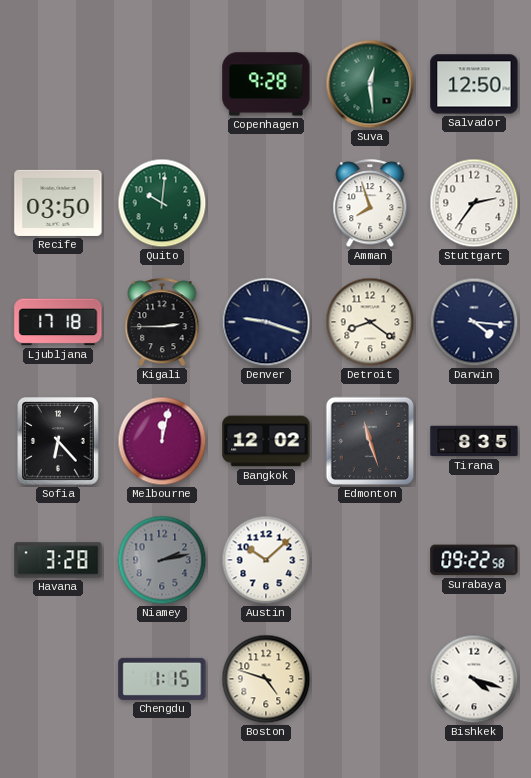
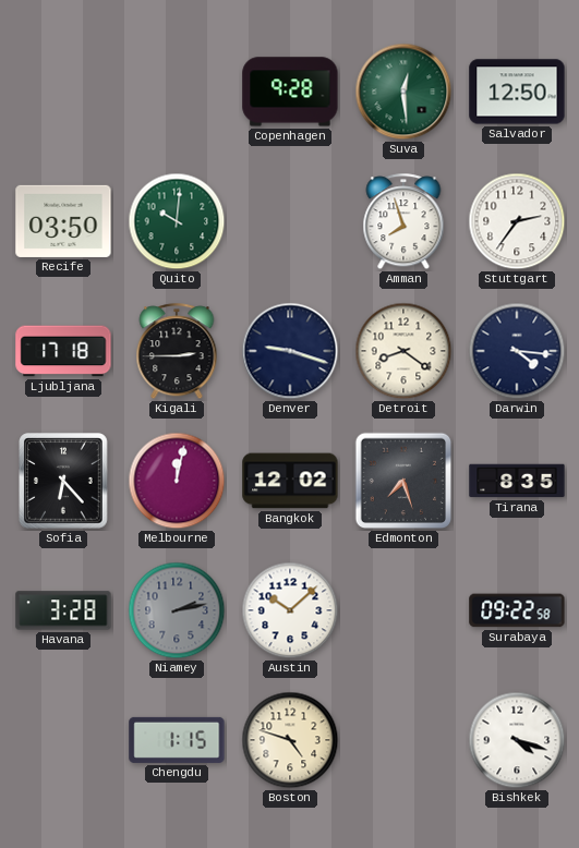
Edmonton: 11:27 -> 7:27
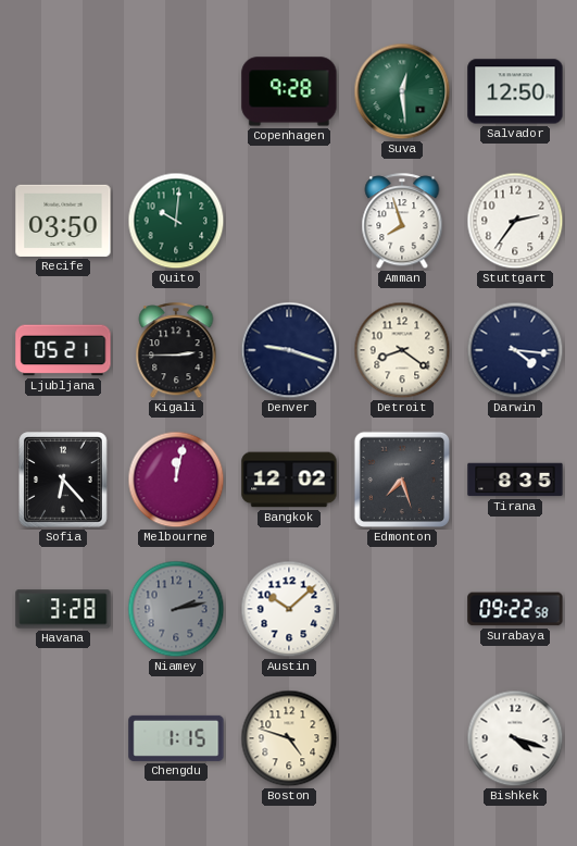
Ljubljana: 17:18 -> 05:21
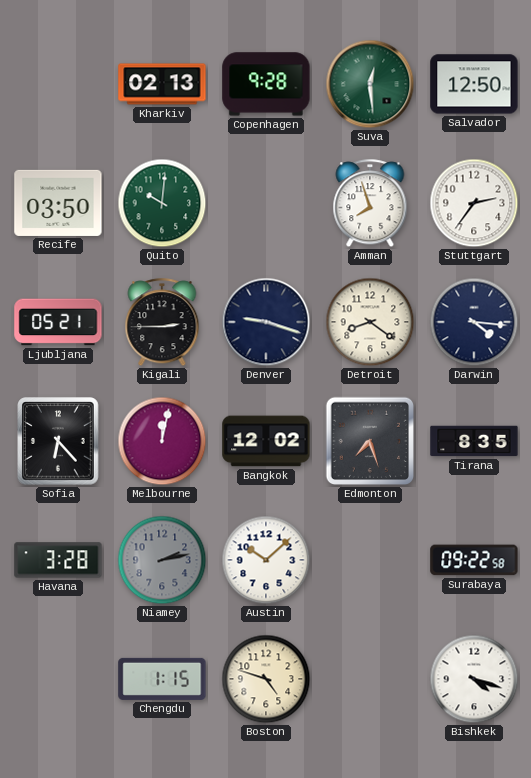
Kharkiv: none -> 02:13
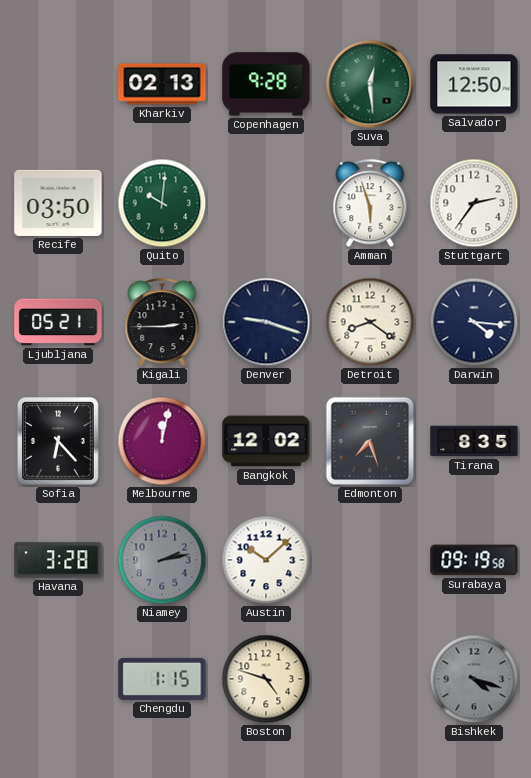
Amman: 7:57 -> 5:57
Surabaya: 09:22 -> 09:19
Bishkek dial: white -> grey
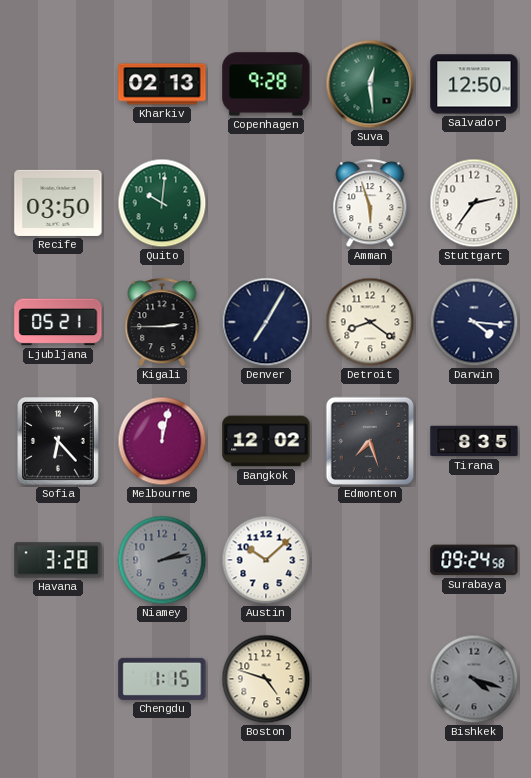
Denver: 9:18 -> 7:05
Surabaya: 09:19 -> 09:24
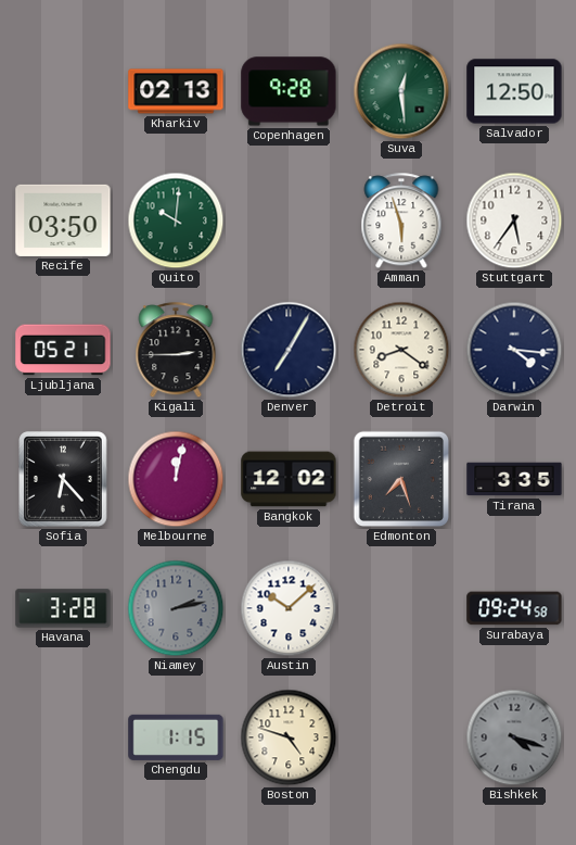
Stuttgart: 2:36 -> 5:36
Tirana: 8:35 -> 3:35
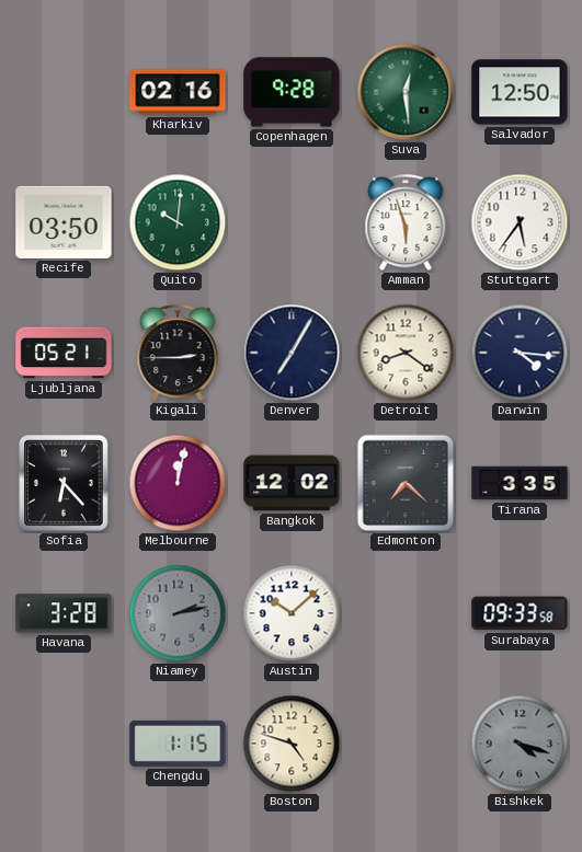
Kharkiv: 02:13 -> 02:16
Edmonton: 7:27 -> 7:22
Surabaya: 09:24 -> 09:33
